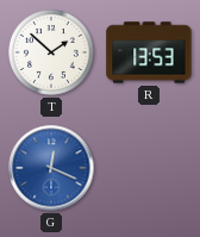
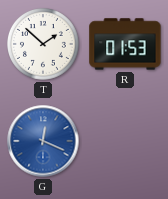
R: 13:53 -> 01:53
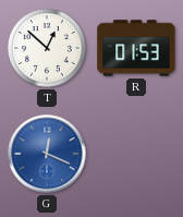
T: 1:52 -> 12:52
